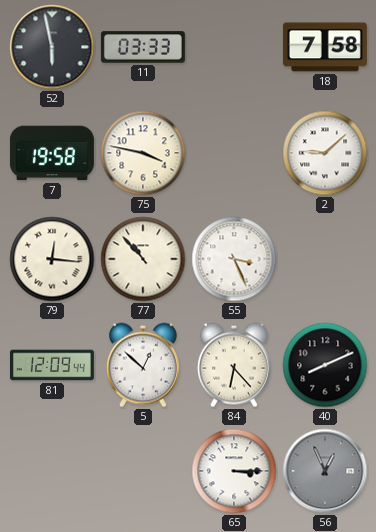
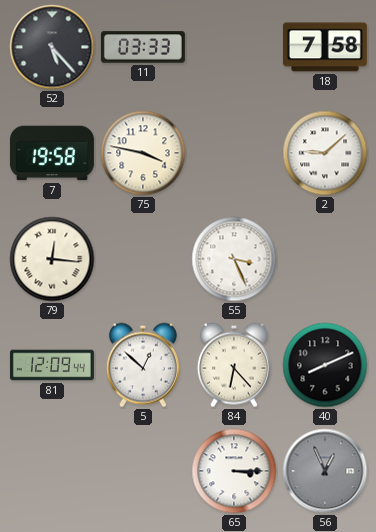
52: 5:58 -> 5:23
77: 10:53 -> none
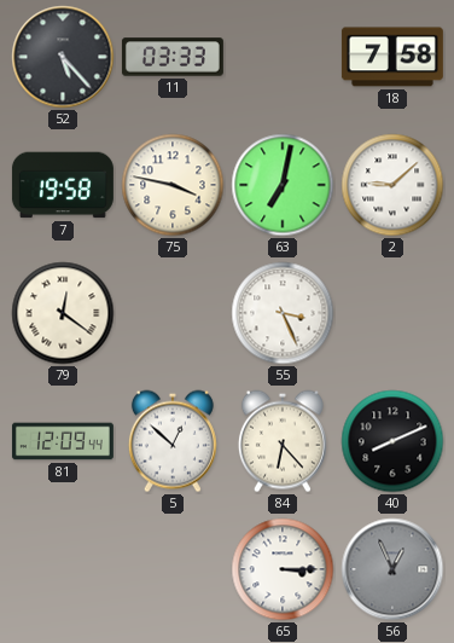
63: none -> 7:02
79: 12:16 -> 12:21
